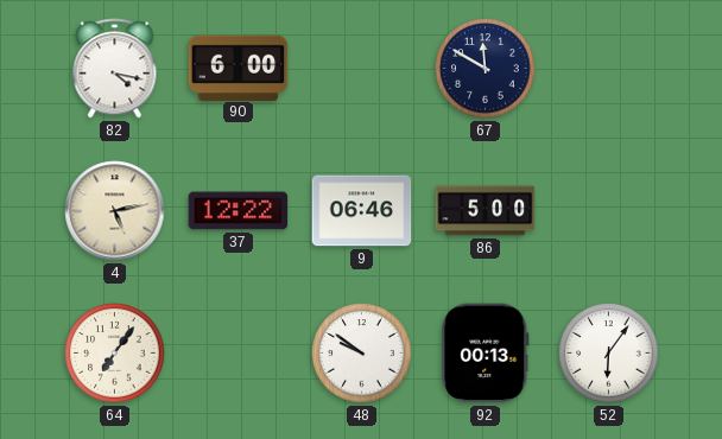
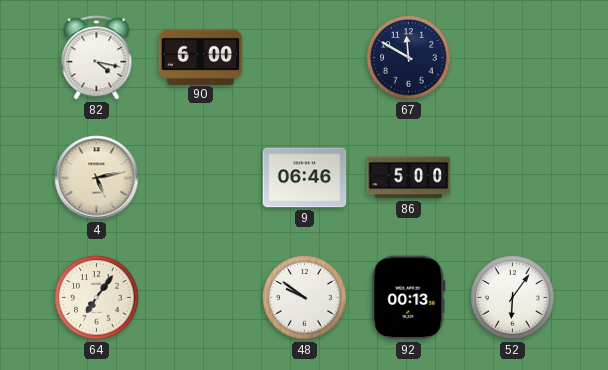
37: 12:22 -> none
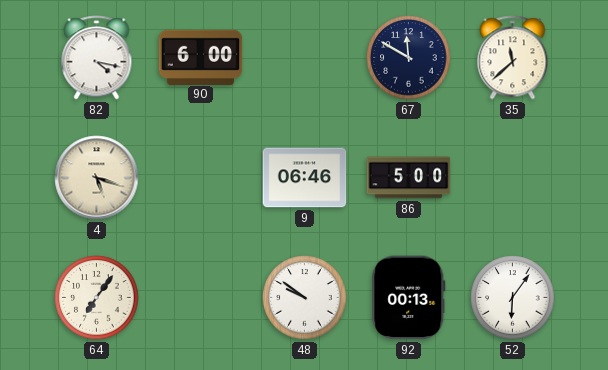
35: none -> 11:38
4: 5:13 -> 5:18
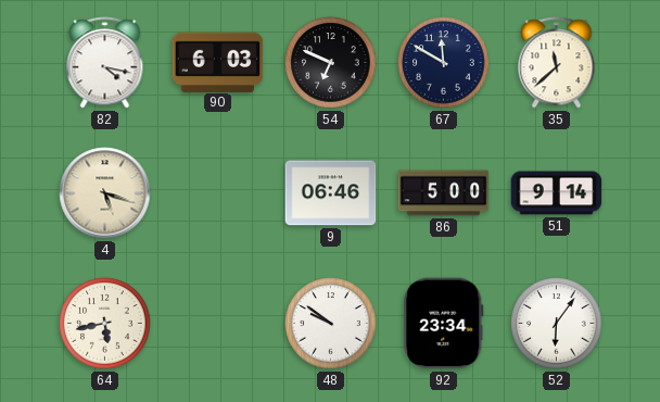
90: 6:00 -> 6:03
54: none -> 6:49
51: none -> 9:14
64: 7:06 -> 5:43
92: 00:13 -> 23:34
